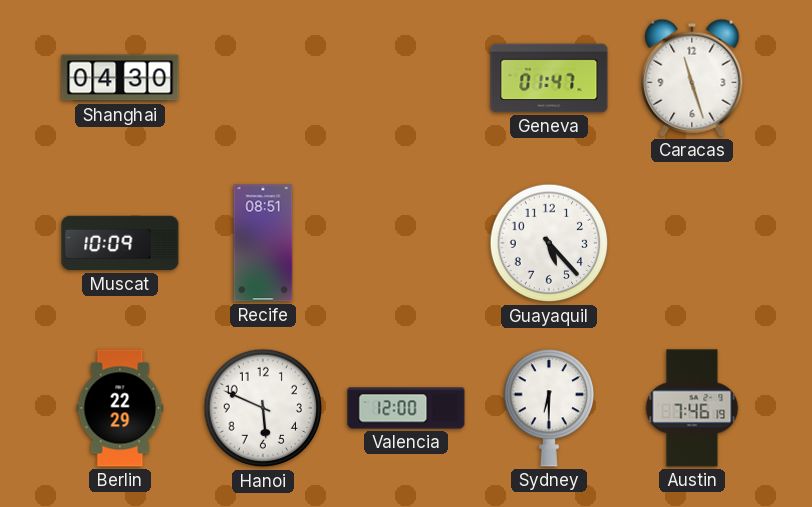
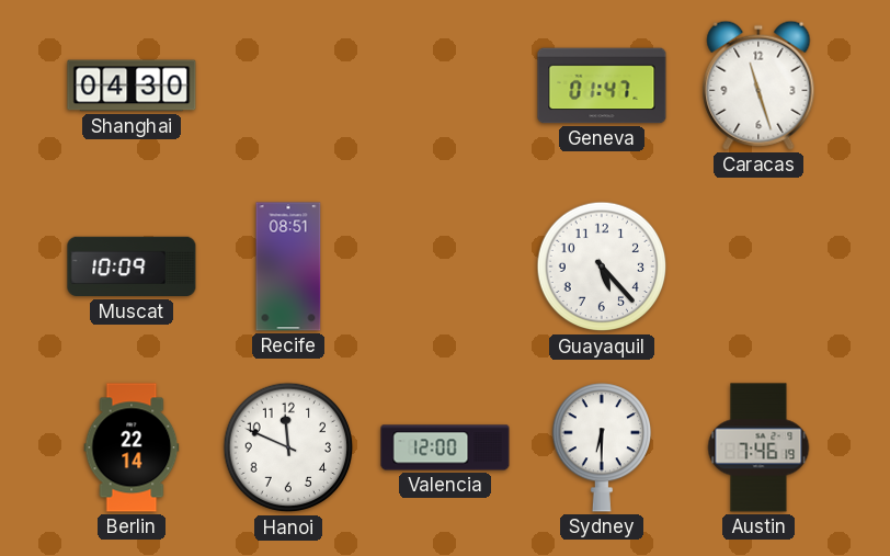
Berlin: 22:29 -> 22:14
Hanoi: 5:49 -> 11:49
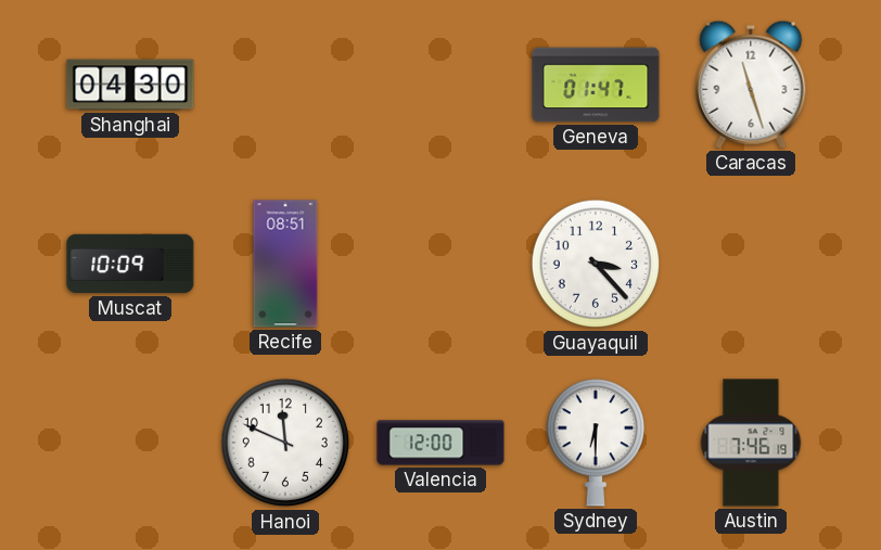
Guayaquil: 5:23 -> 3:23
Berlin: 22:14 -> none
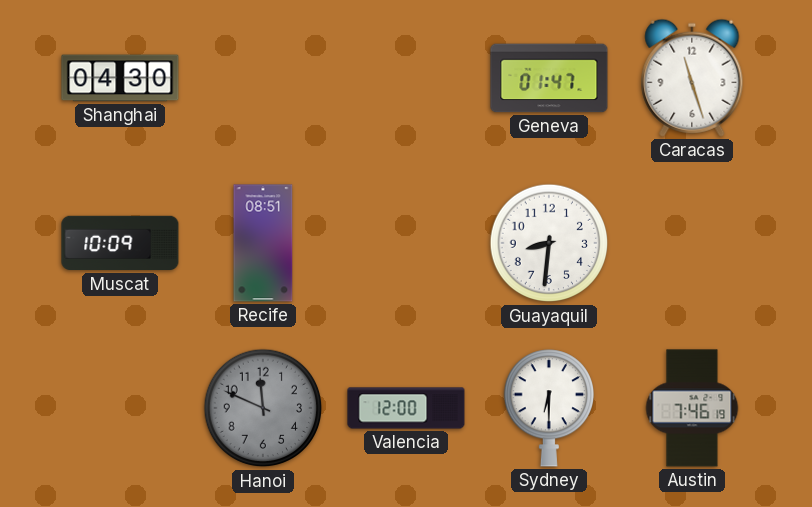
Guayaquil: 3:23 -> 8:31
Hanoi dial: white -> grey
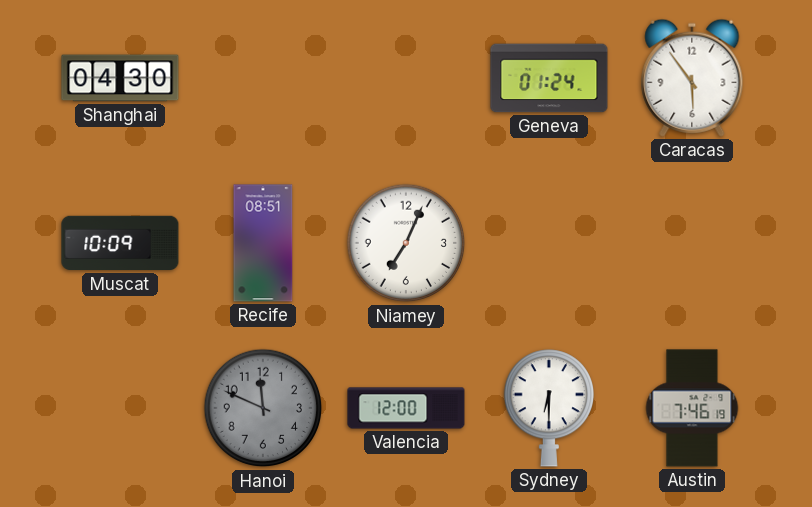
Geneva: 01:47 -> 01:24
Caracas: 11:27 -> 5:54
Niamey: none -> 7:04
Guayaquil: 8:31 -> none
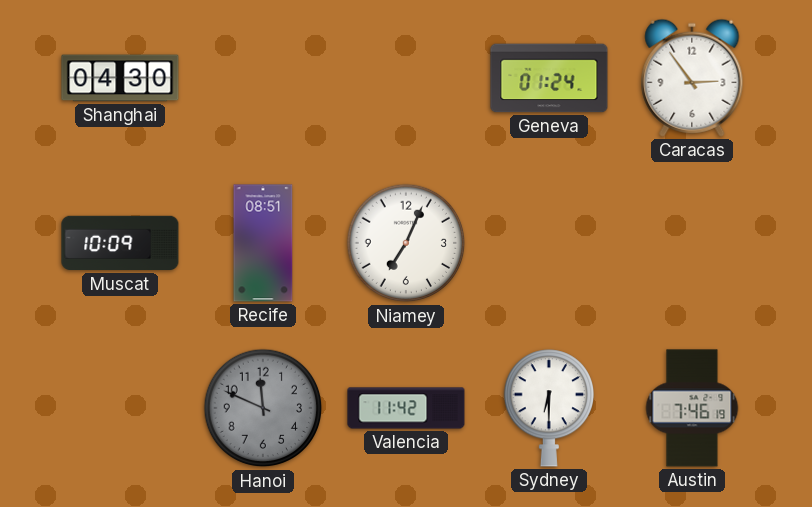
Caracas: 5:54 -> 2:54
Valencia: 12:00 -> 11:42
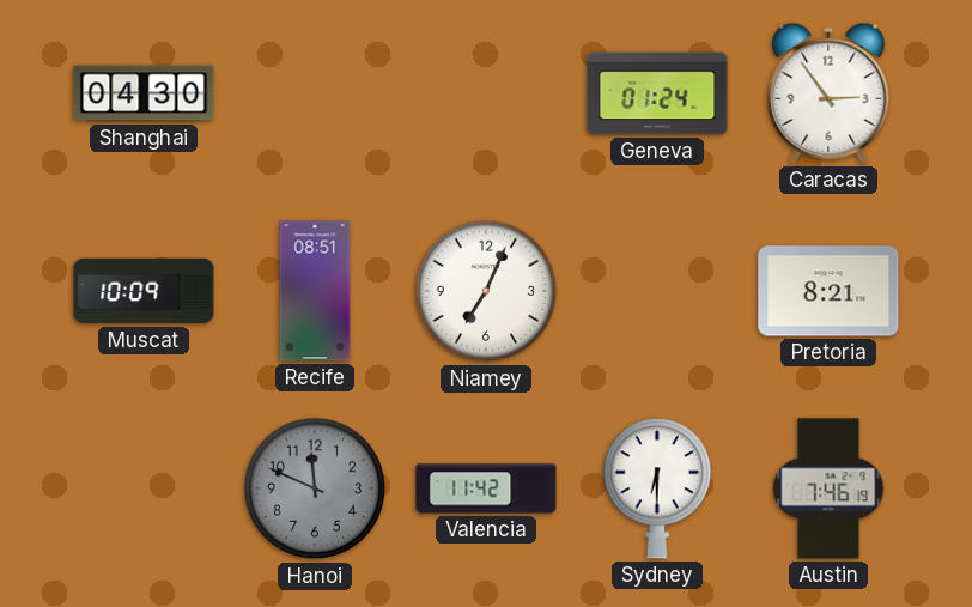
Pretoria: none -> 8:21
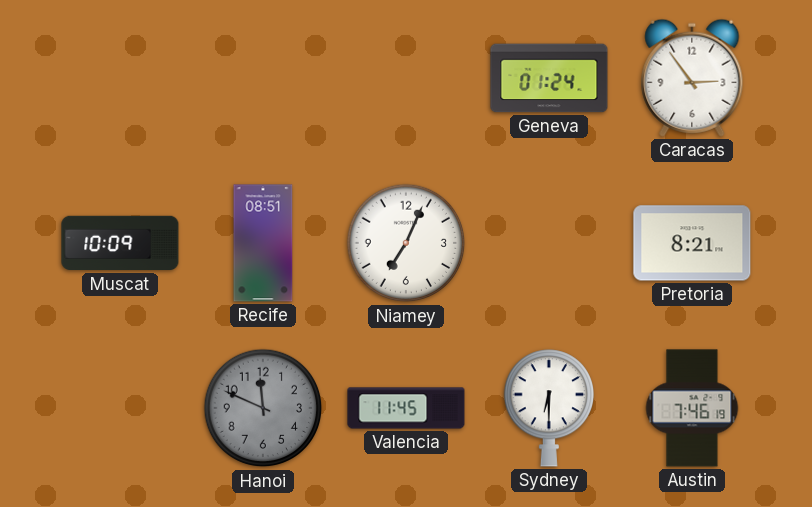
Shanghai: 04:30 -> none
Valencia: 11:42 -> 11:45
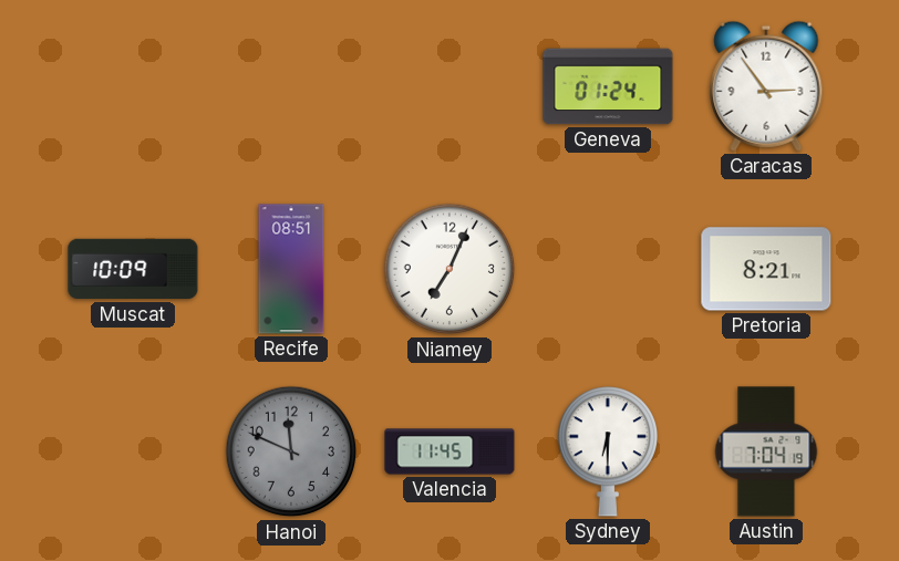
Austin: 7:46 -> 7:04
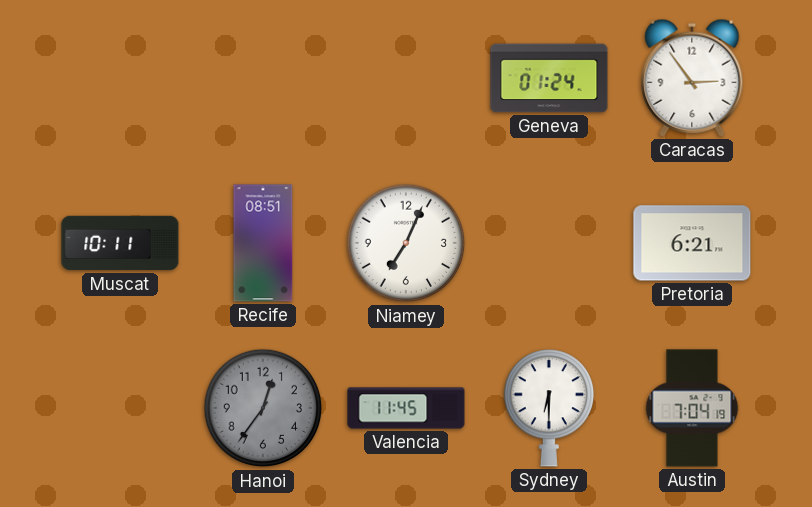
Muscat: 10:09 -> 10:11
Pretoria: 8:21 -> 6:21
Hanoi: 11:49 -> 12:36
